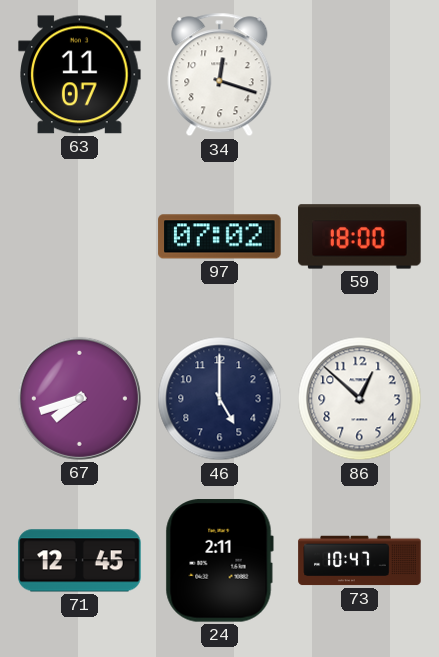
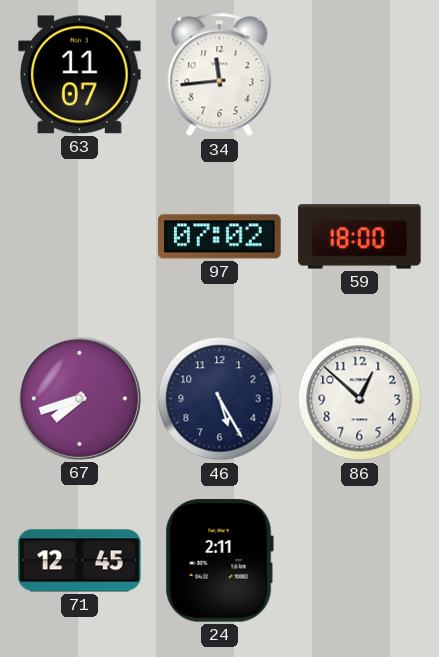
34: 12:18 -> 11:44
46: 5:00 -> 5:25
73: 10:47 -> none
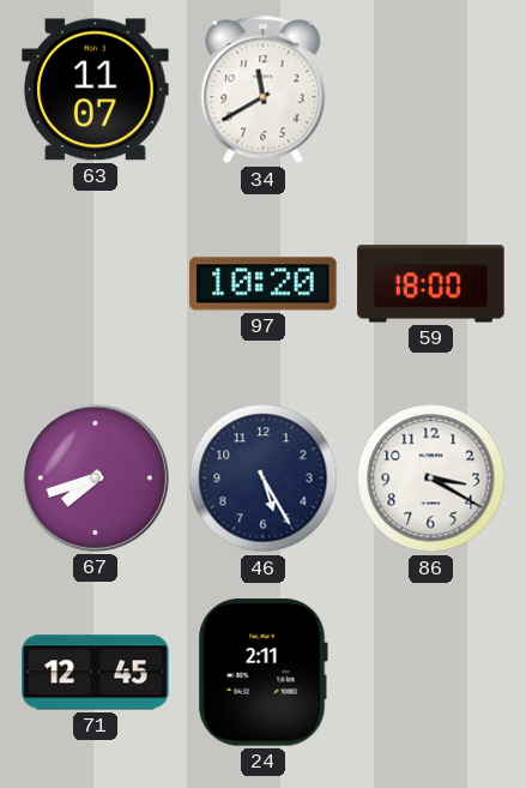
34: 11:44 -> 11:40
97: 07:02 -> 10:20
86: 12:52 -> 3:20
